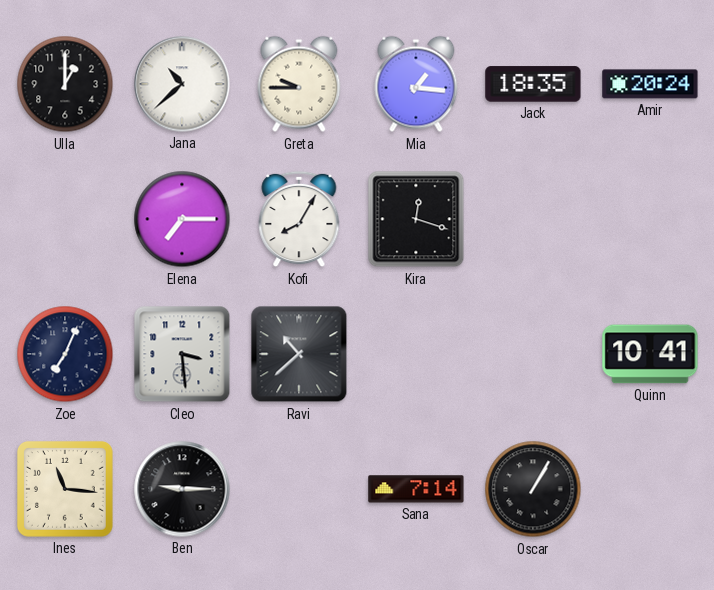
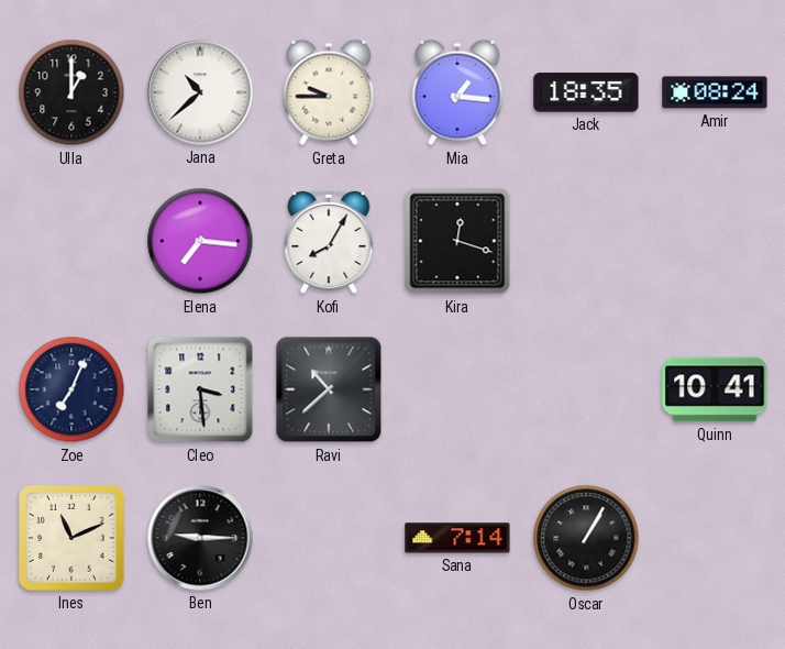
Amir: 20:24 -> 08:24
Elena: 7:15 -> 7:16
Ines: 11:16 -> 11:11
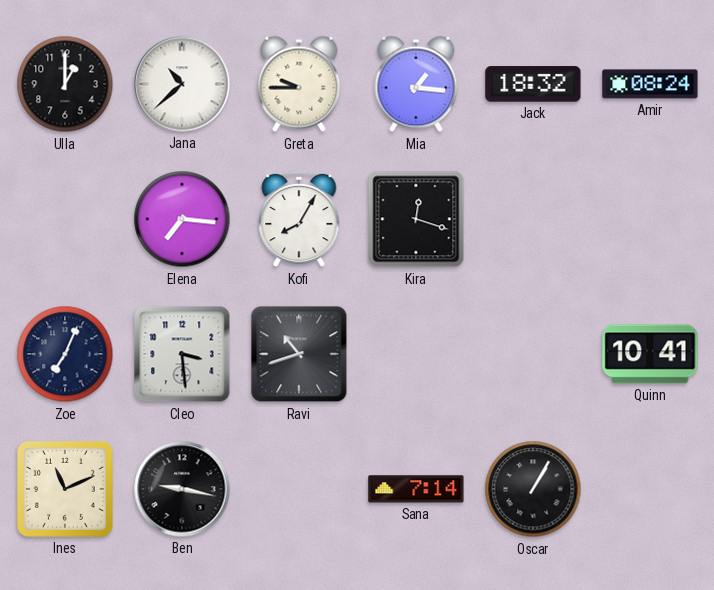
Jack: 18:35 -> 18:32
Ravi: 10:38 -> 10:42
Ben: 9:15 -> 9:17
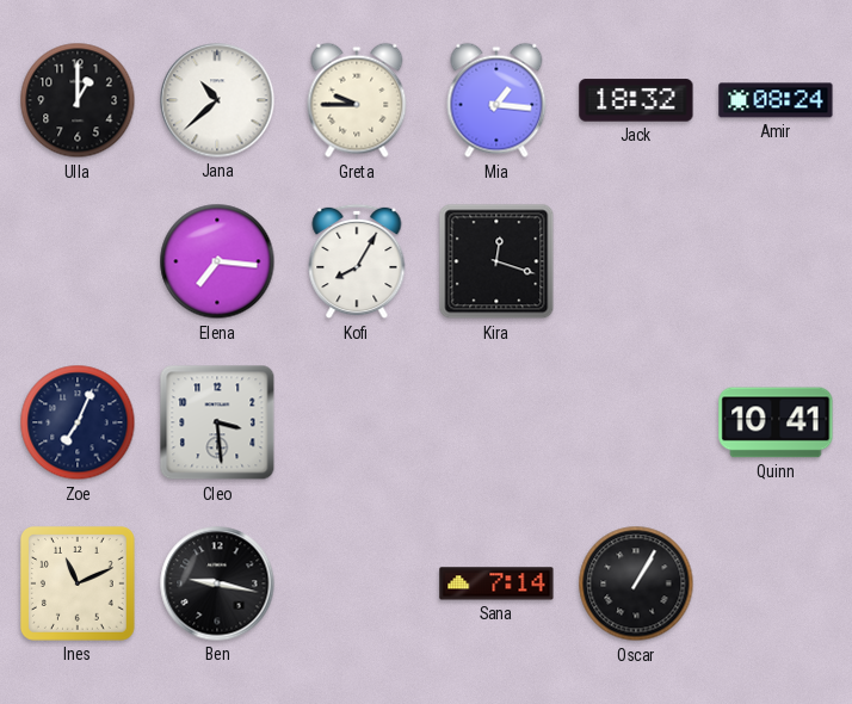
Ravi: 10:42 -> none
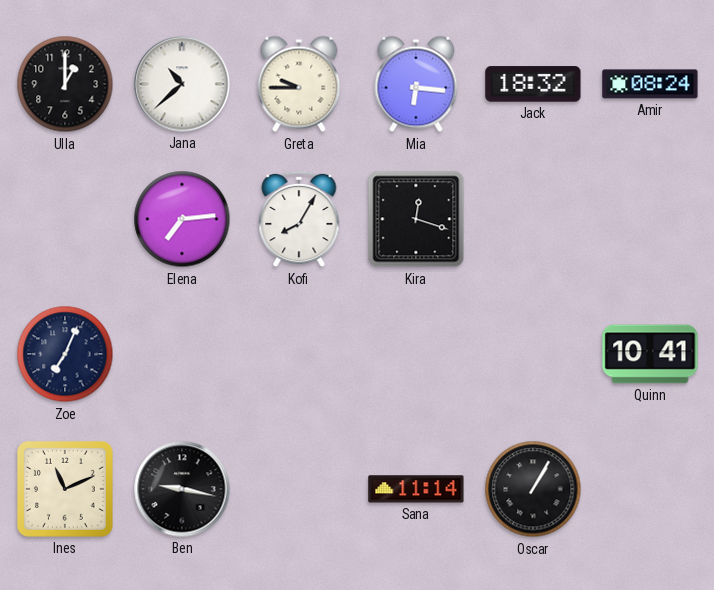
Mia: 1:16 -> 6:16
Elena: 7:16 -> 7:14
Cleo: 3:29 -> none
Sana: 7:14 -> 11:14
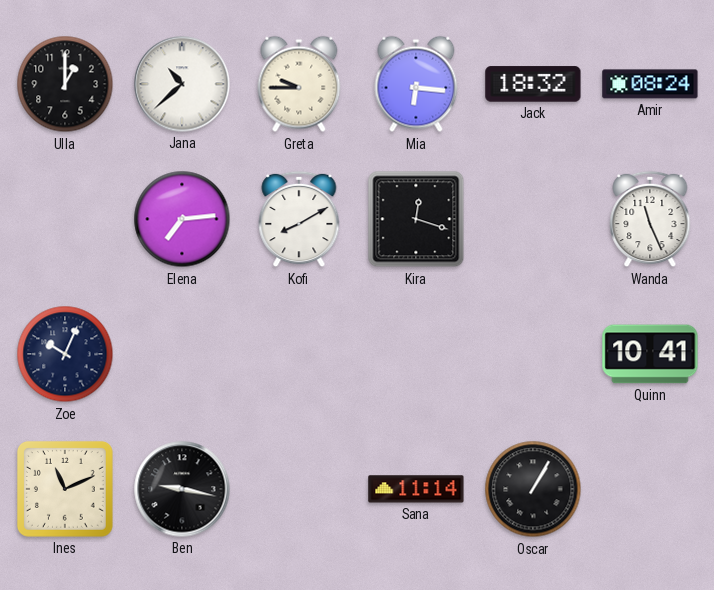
Kofi: 8:05 -> 8:10
Wanda: none -> 11:26
Zoe: 7:04 -> 10:04
